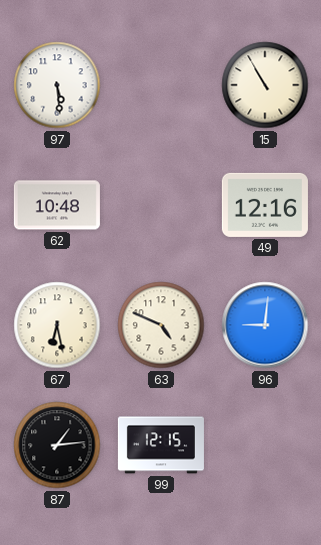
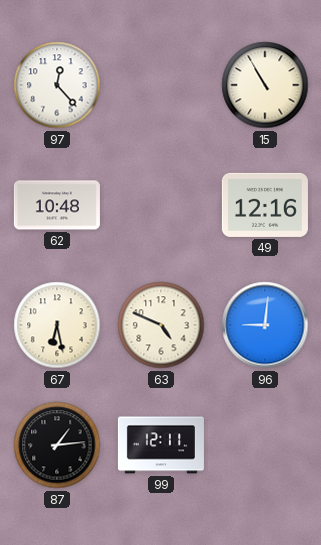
97: 5:29 -> 12:23
99: 12:15 -> 12:11
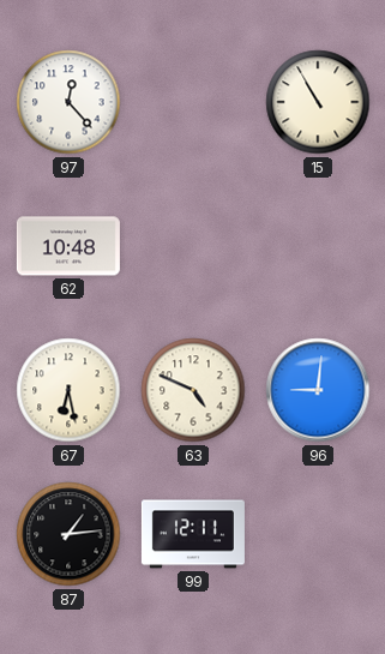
49: 12:16 -> none
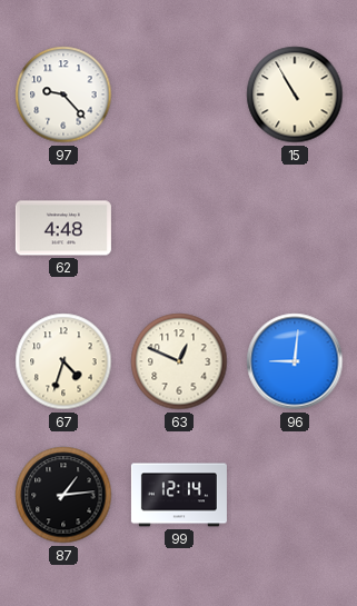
97: 12:23 -> 9:23
62: 10:48 -> 4:48
67: 6:28 -> 4:33
63: 4:49 -> 12:49
99: 12:11 -> 12:14
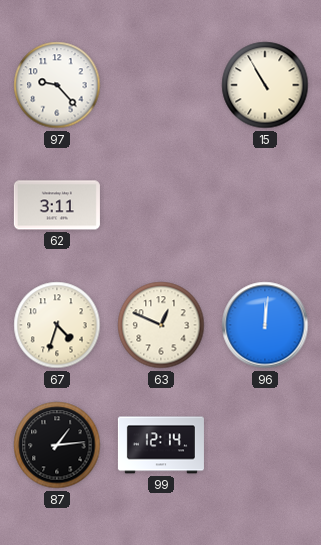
62: 4:48 -> 3:11
96: 9:01 -> 12:01
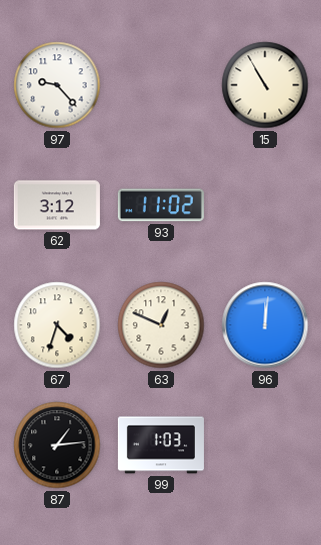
62: 3:11 -> 3:12
93: none -> 11:02
99: 12:14 -> 1:03
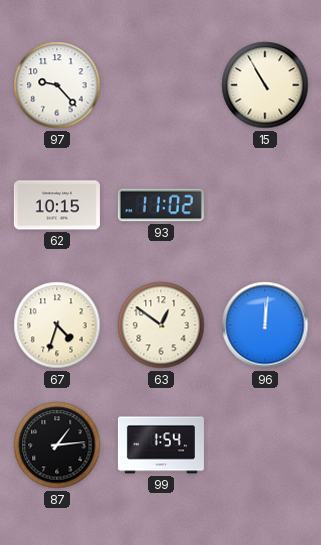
62: 3:12 -> 10:15
63: 12:49 -> 12:51
99: 1:03 -> 1:54
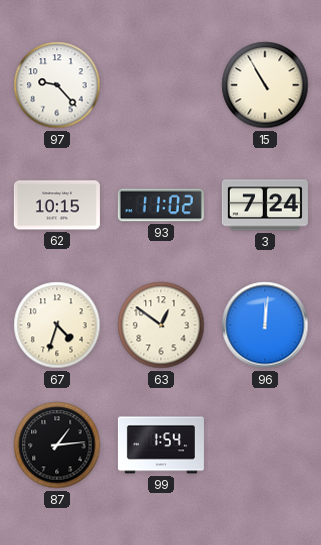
3: none -> 7:24
